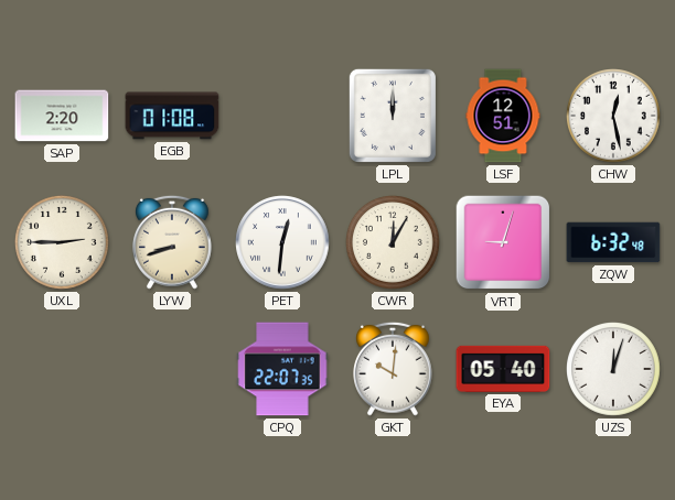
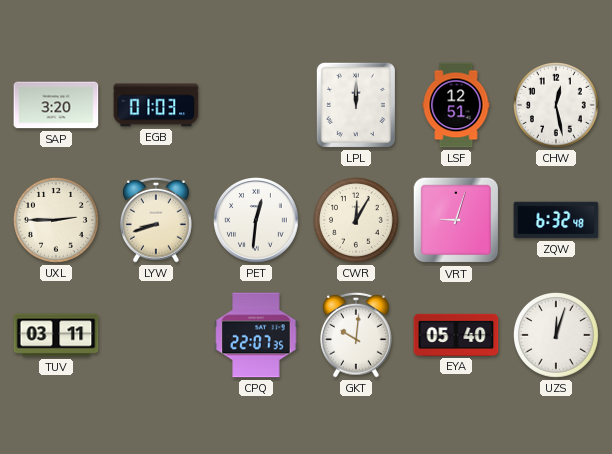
SAP: 2:20 -> 3:20
EGB: 01:08 -> 01:03
TUV: none -> 03:11
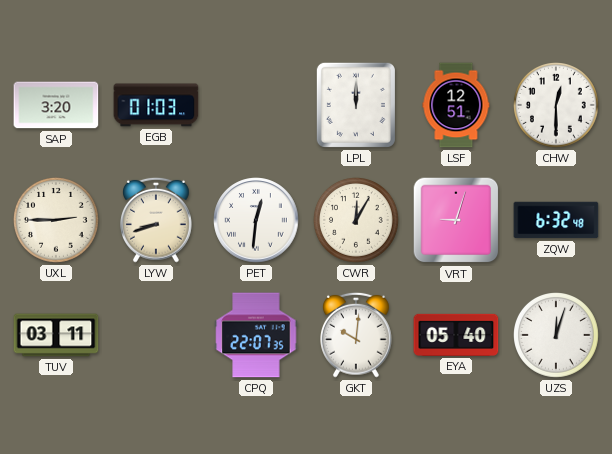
CHW: 12:28 -> 12:30
